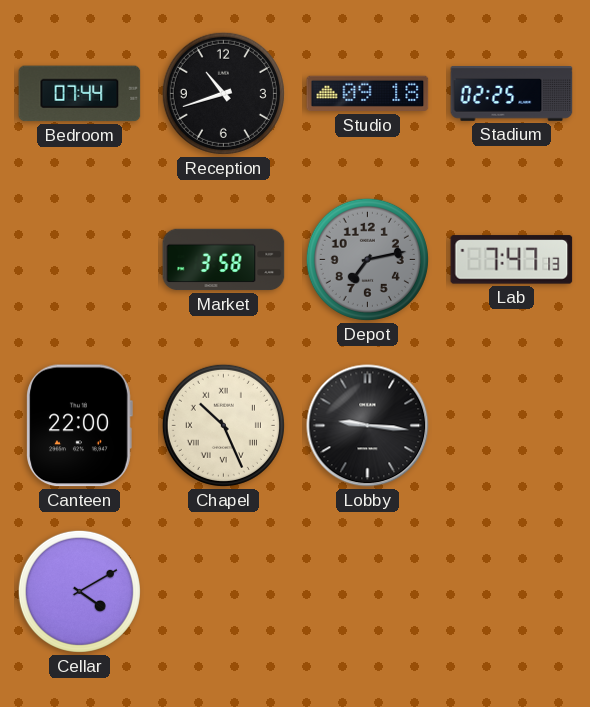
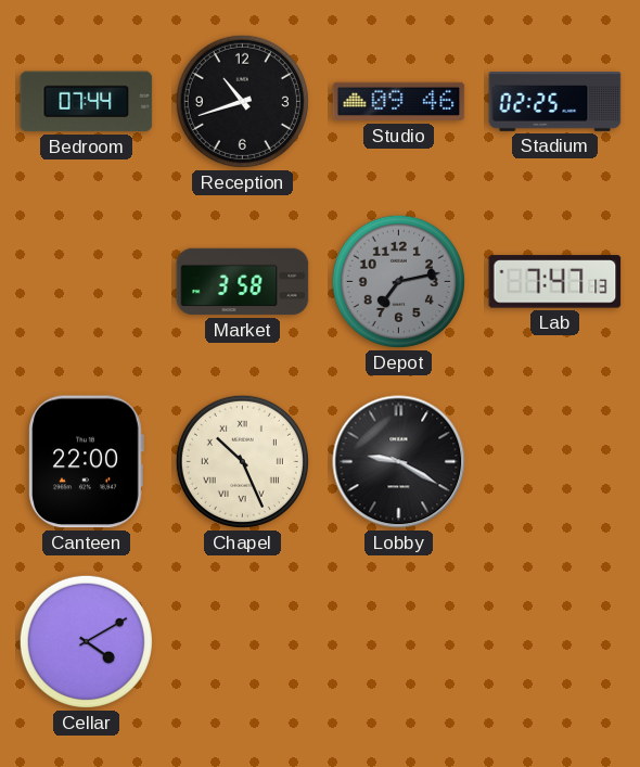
Studio: 09:18 -> 09:46
Lobby: 9:16 -> 9:20
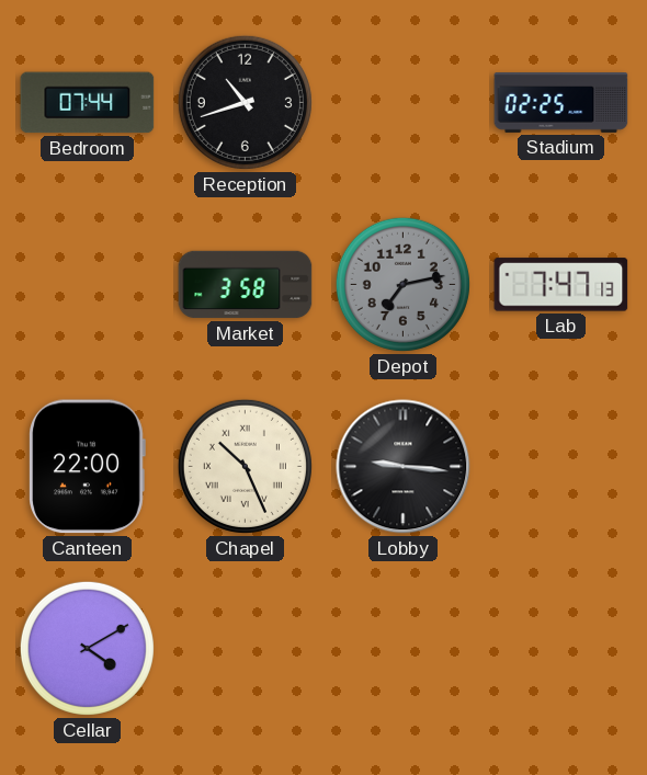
Studio: 09:46 -> none
Lobby: 9:20 -> 9:16
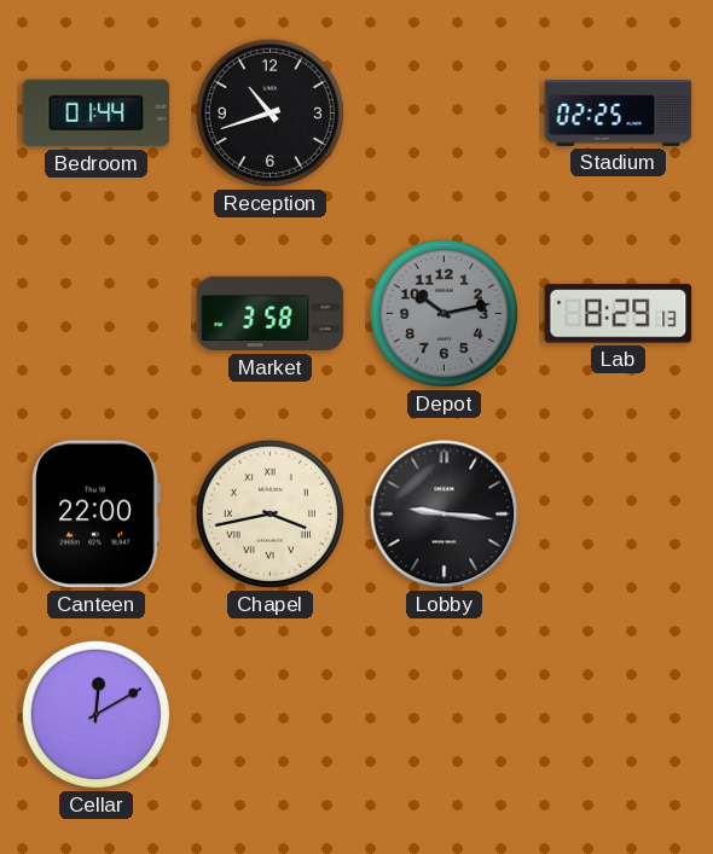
Bedroom: 07:44 -> 01:44
Depot: 7:13 -> 10:13
Lab: 7:47 -> 8:29
Chapel: 10:26 -> 3:43
Cellar: 4:10 -> 12:10
